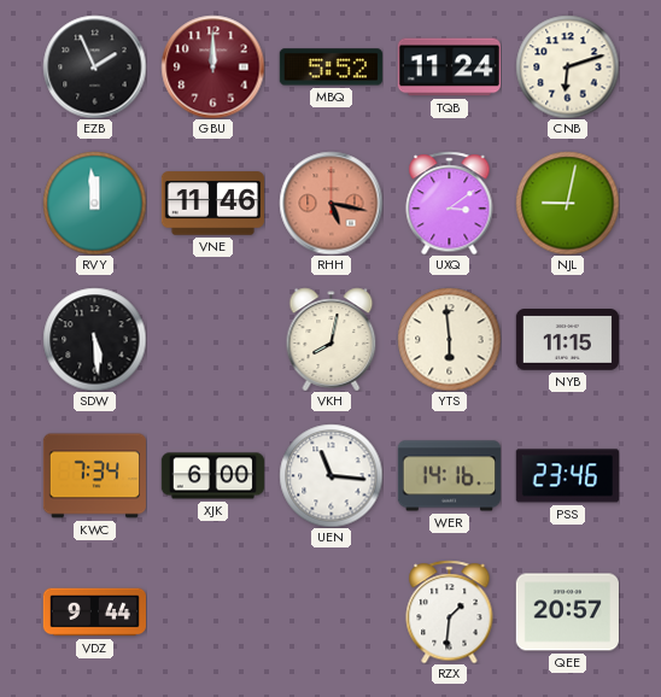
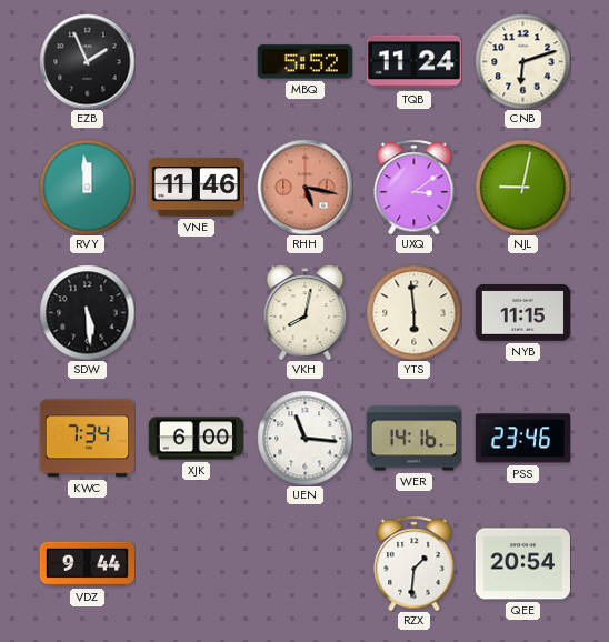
GBU: 12:00 -> none
QEE: 20:57 -> 20:54
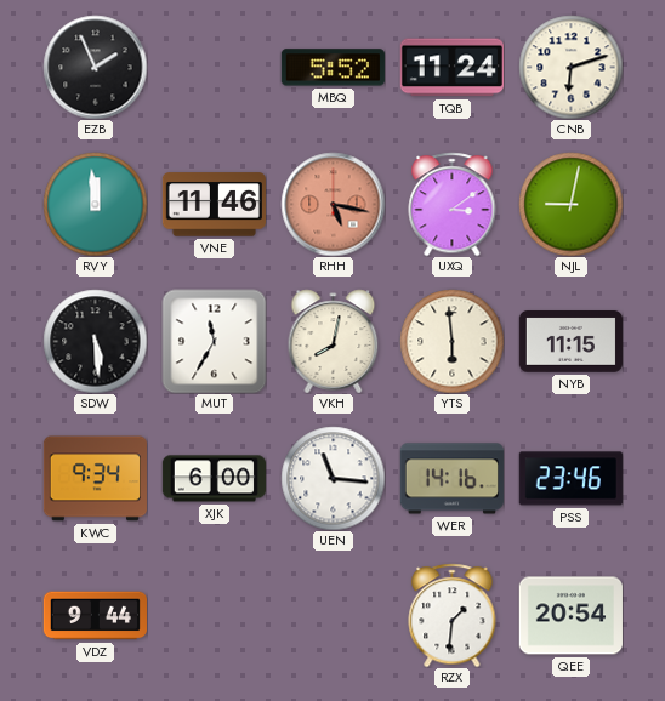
MUT: none -> 11:35
KWC: 7:34 -> 9:34
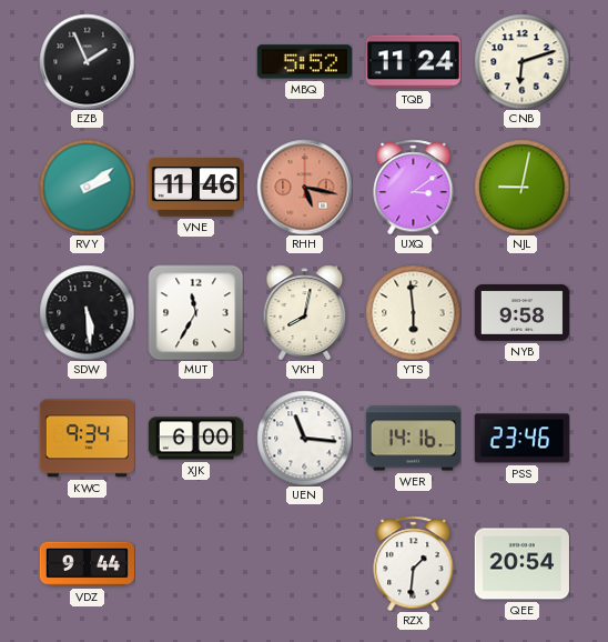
RVY: 11:59 -> 2:09
NYB: 11:15 -> 9:58
